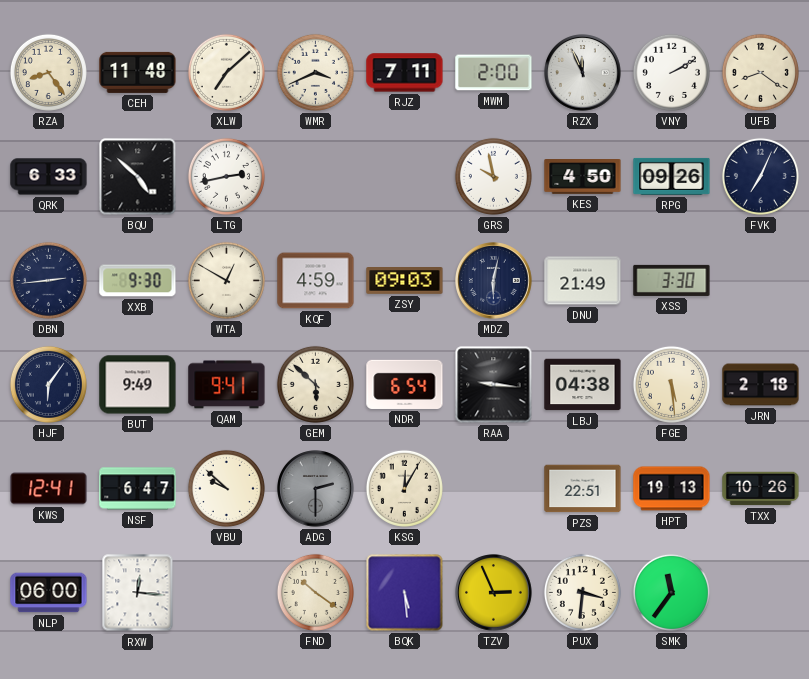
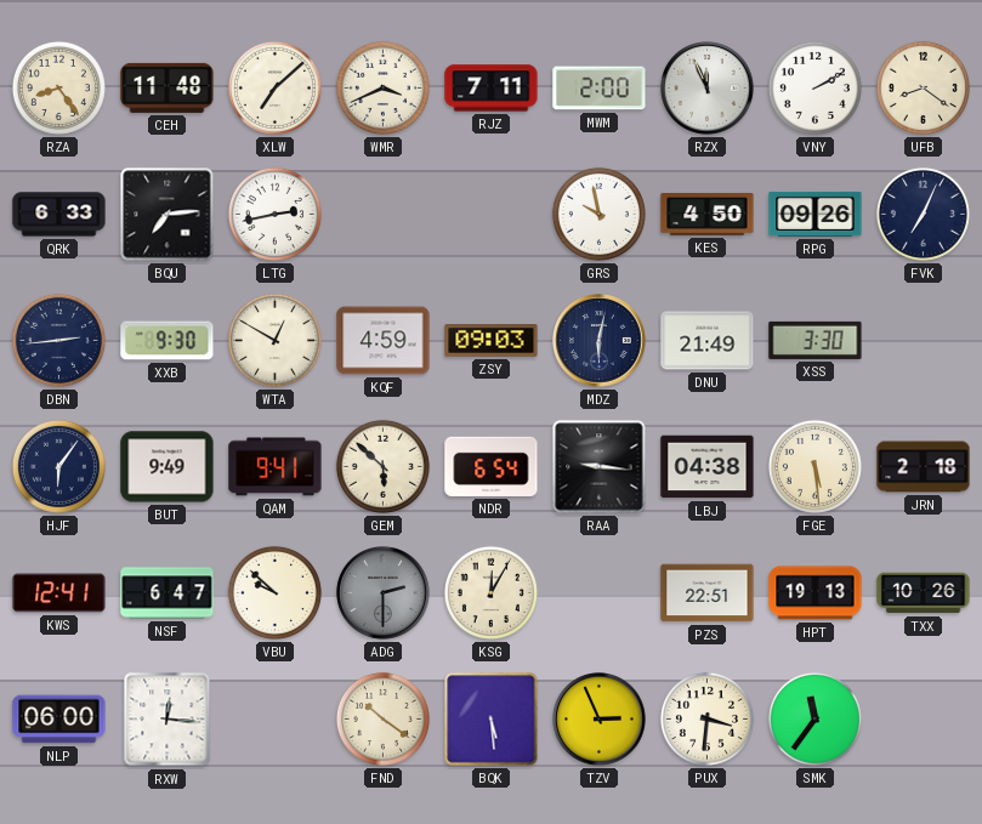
BQU: 4:52 -> 7:14
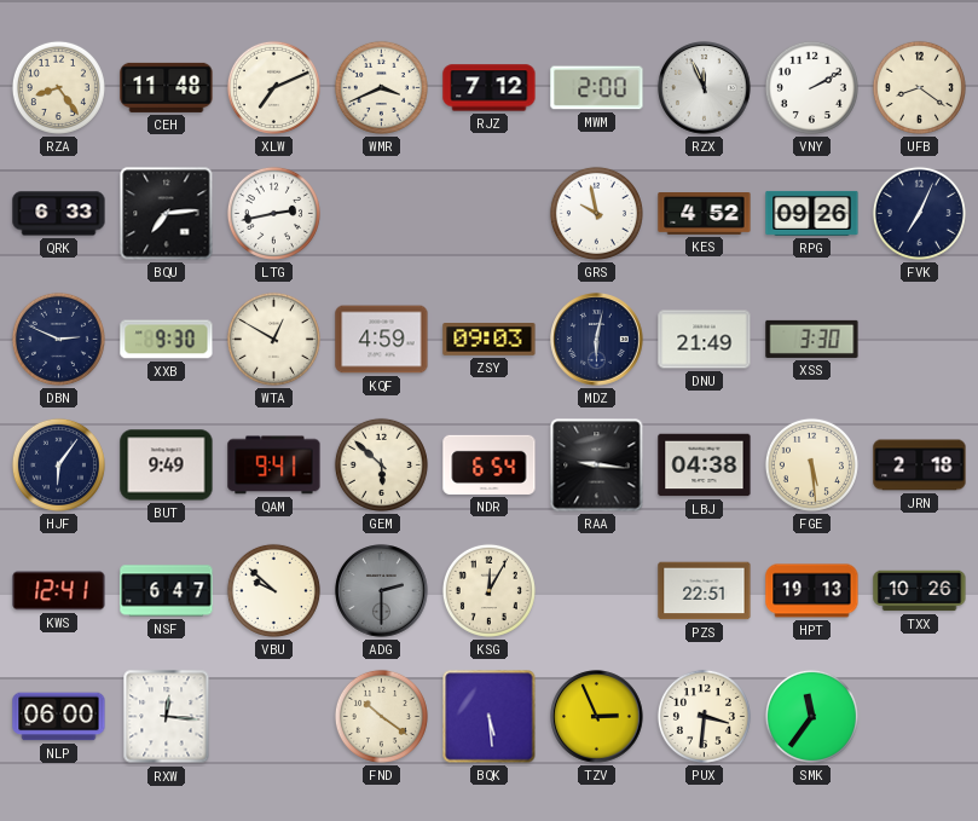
XLW: 7:08 -> 7:11
RJZ: 7:11 -> 7:12
KES: 4:50 -> 4:52
DBN: 2:44 -> 2:49
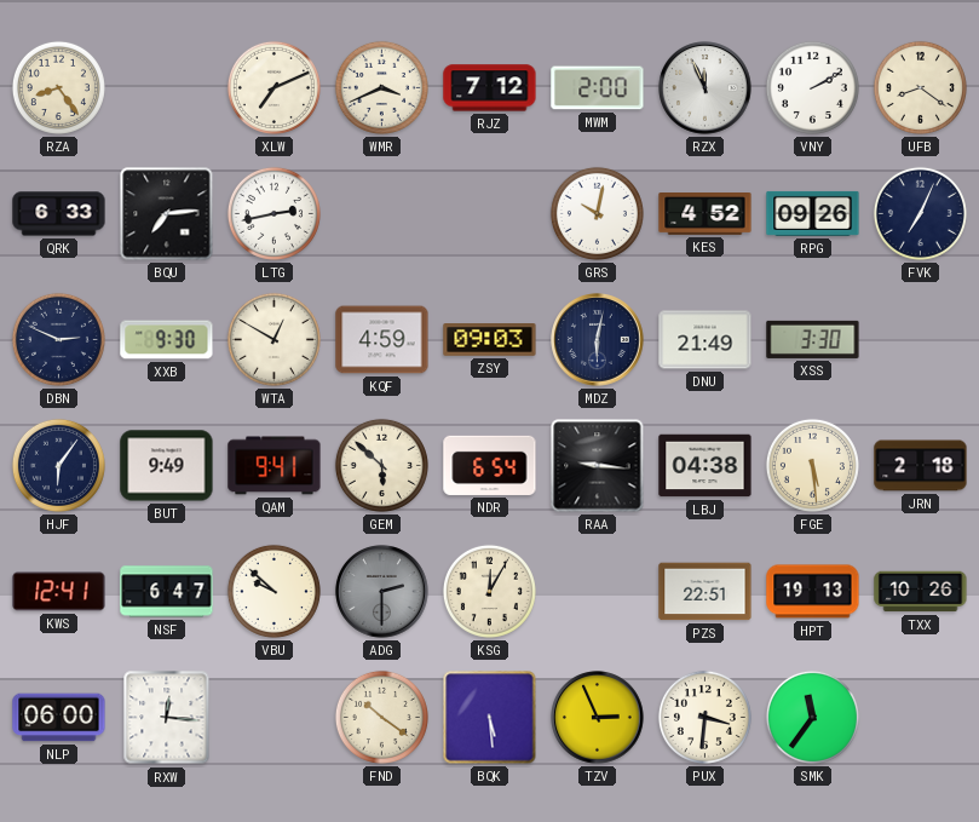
CEH: 11:48 -> none
GRS: 9:58 -> 10:02
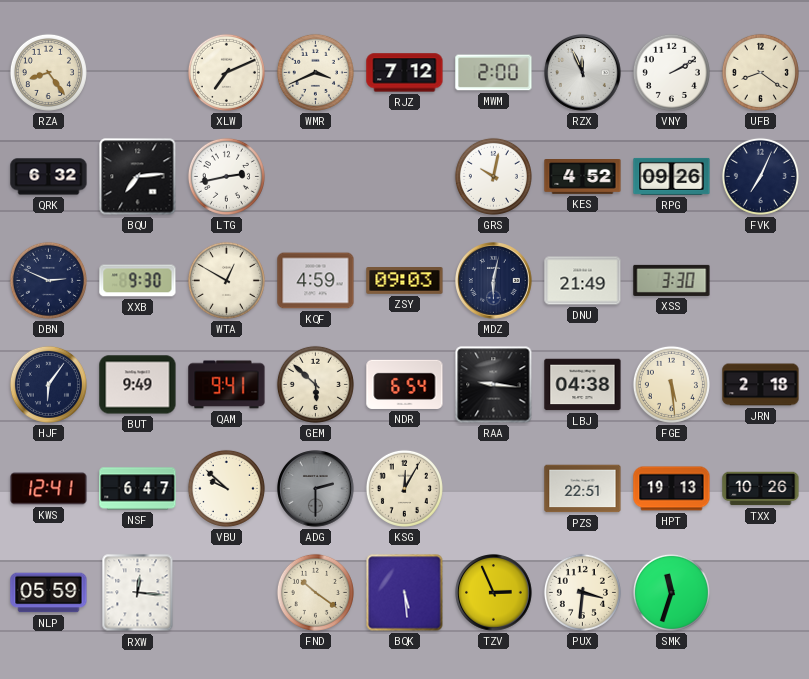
QRK: 6:33 -> 6:32
NLP: 06:00 -> 05:59
SMK: 11:36 -> 11:33
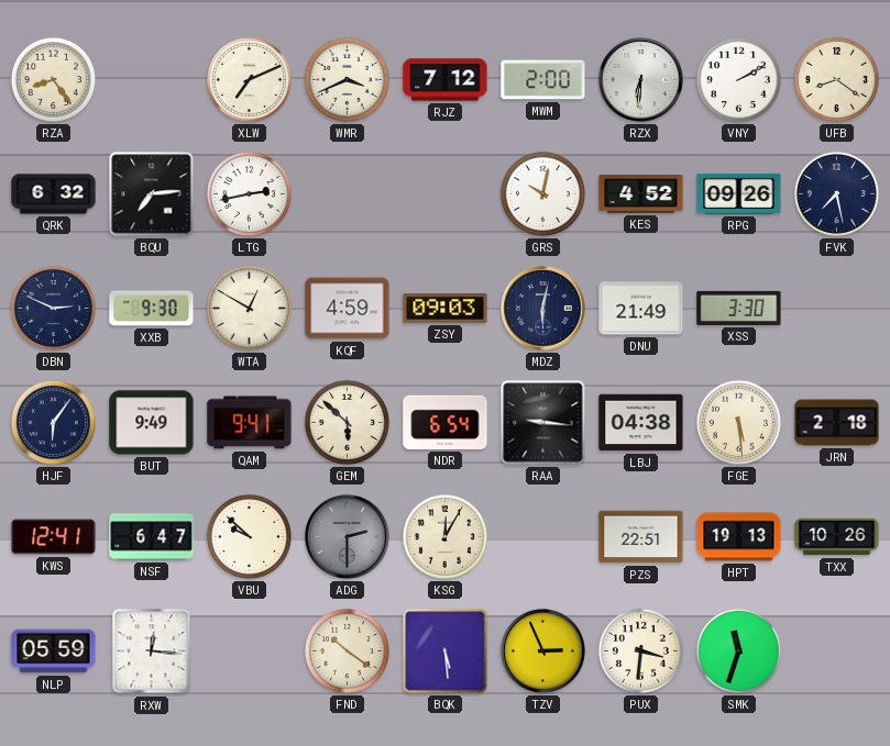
RZX: 11:56 -> 6:31
FVK: 7:04 -> 7:28
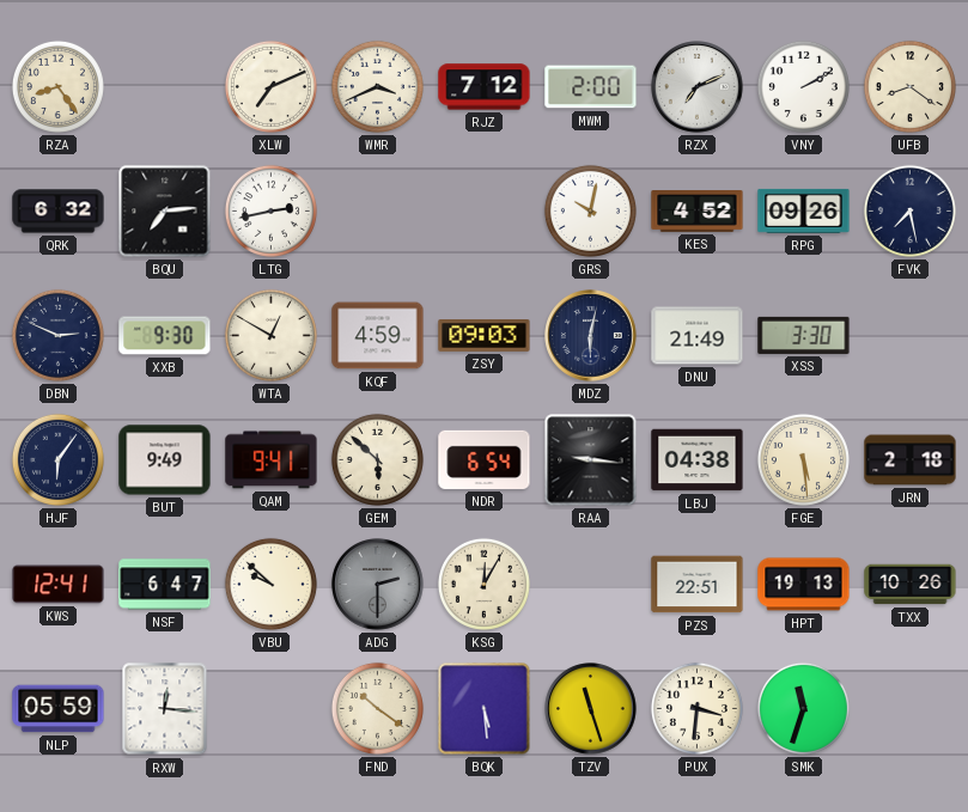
RZX: 6:31 -> 7:11
TZV: 2:56 -> 11:27
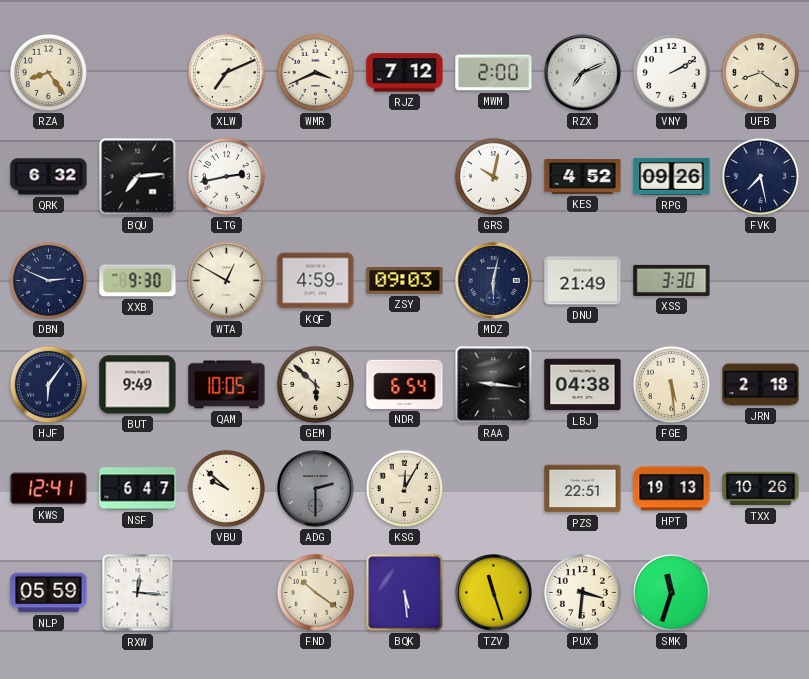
QAM: 9:41 -> 10:05
